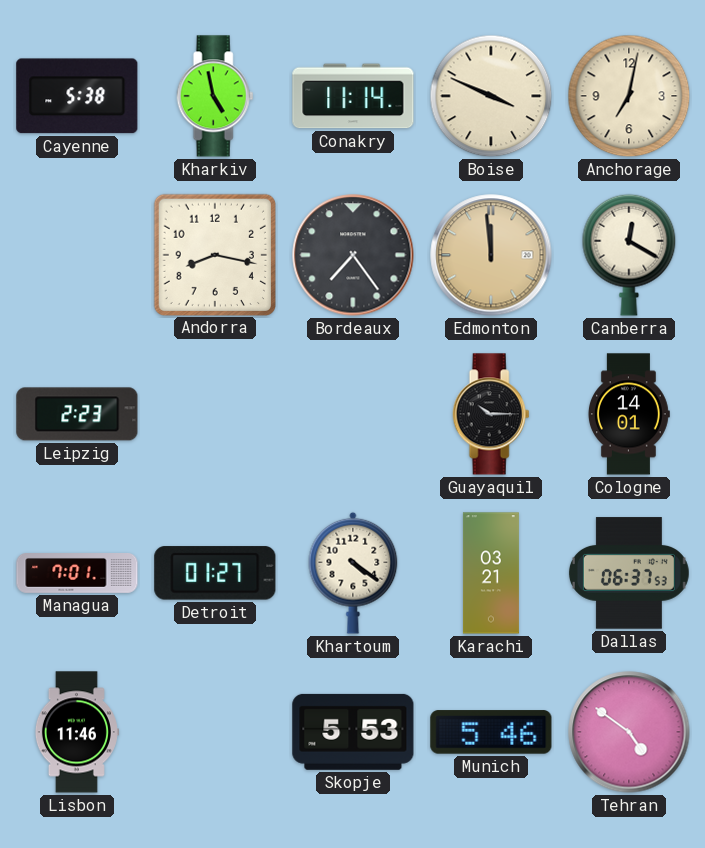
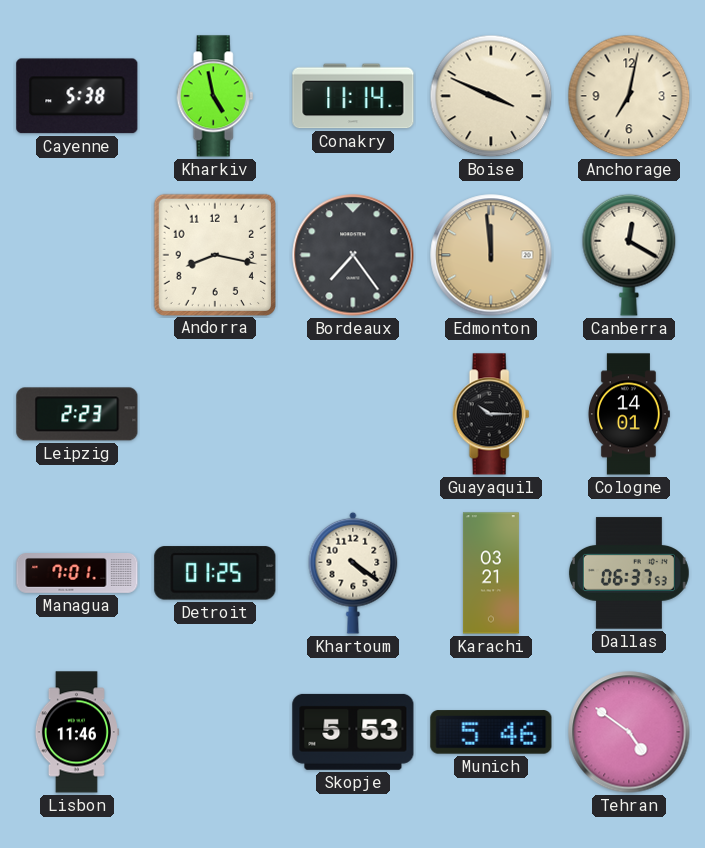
Detroit: 01:27 -> 01:25
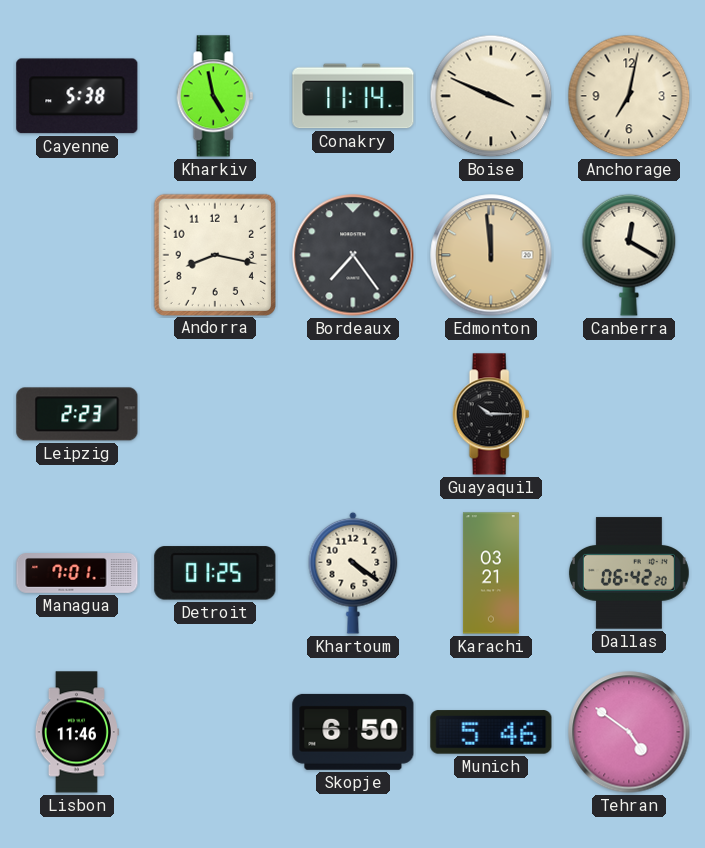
Cologne: 14:01 -> none
Dallas: 06:37 -> 06:42
Skopje: 5:53 -> 6:50
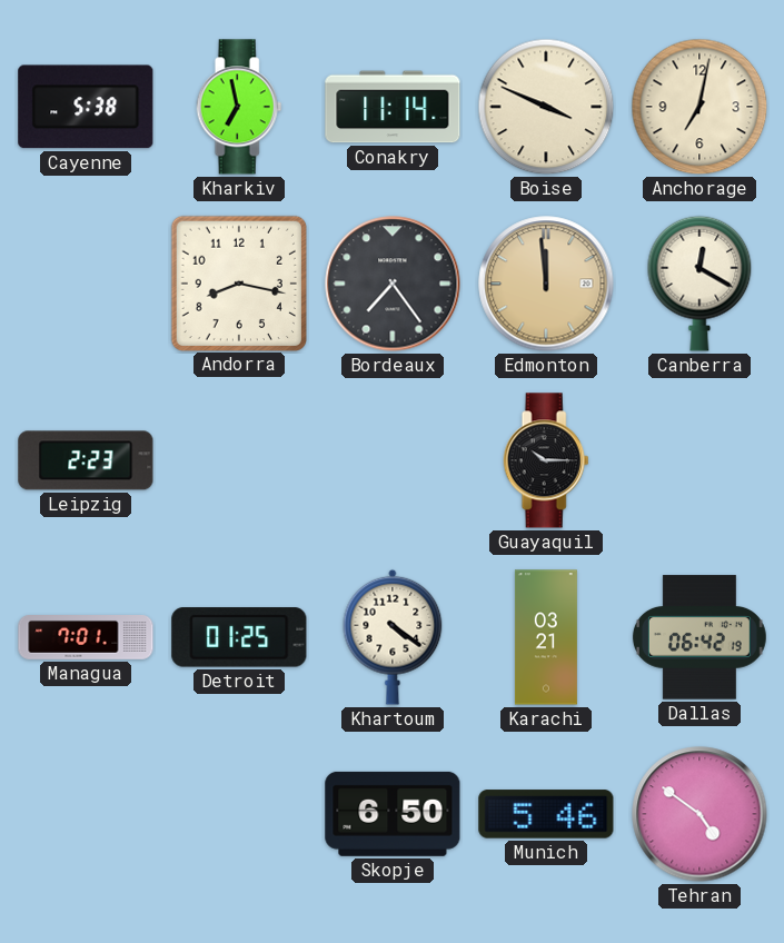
Kharkiv: 4:58 -> 6:58
Dallas: 06:42:20 -> 06:42:19
Lisbon: 11:46 -> none
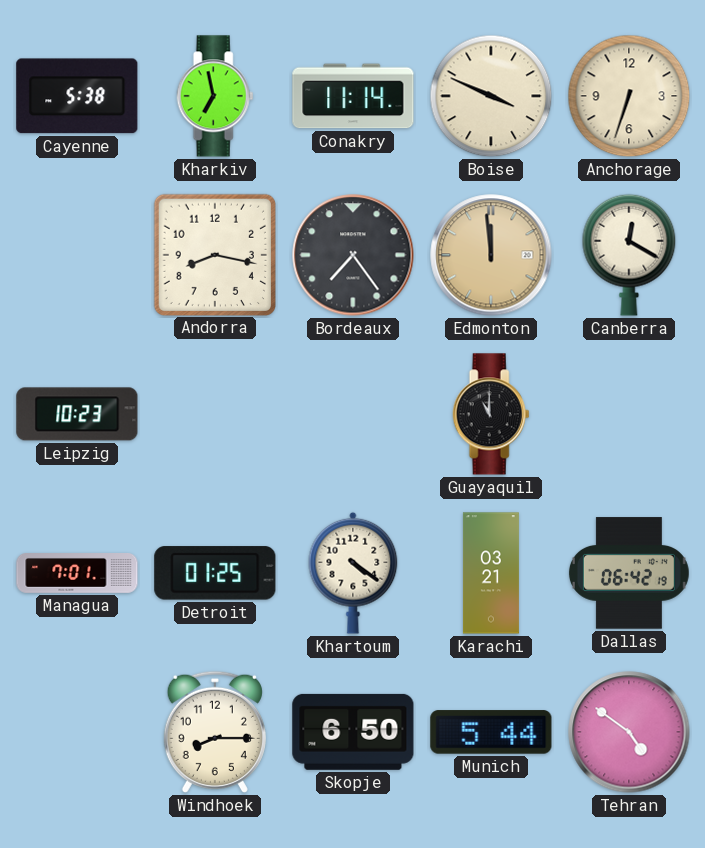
Anchorage: 7:02 -> 6:33
Leipzig: 2:23 -> 10:23
Guayaquil: 10:15 -> 11:00
Windhoek: none -> 8:15
Munich: 5:46 -> 5:44
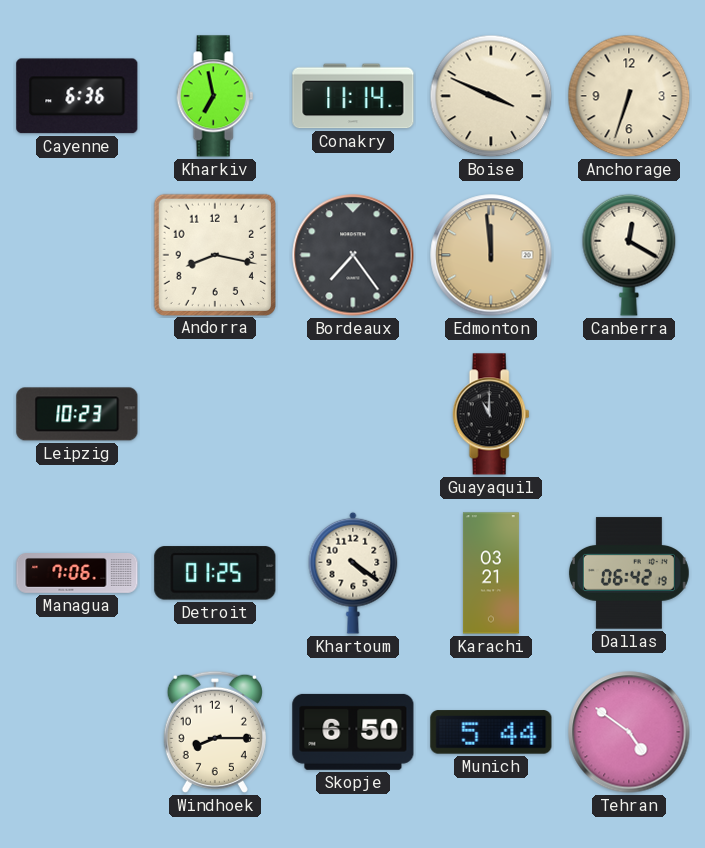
Cayenne: 5:38 -> 6:36
Managua: 7:01 -> 7:06
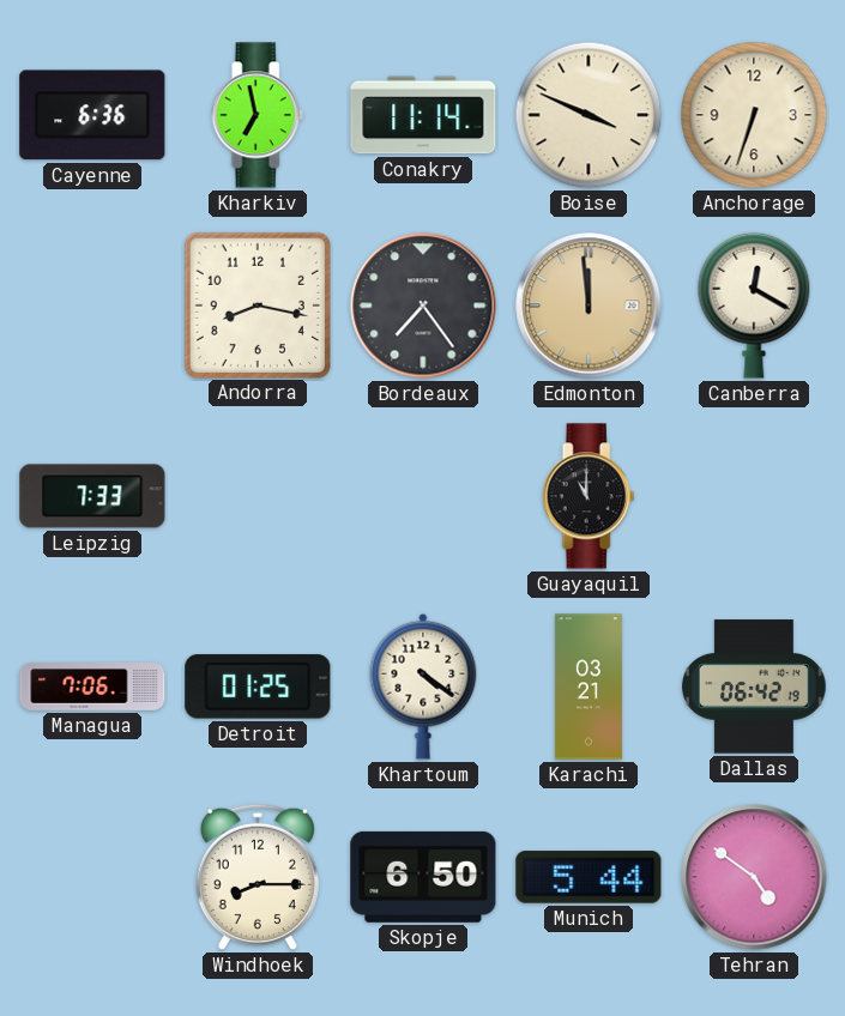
Leipzig: 10:23 -> 7:33
